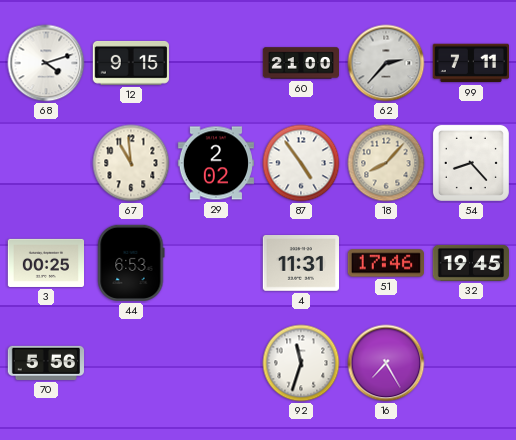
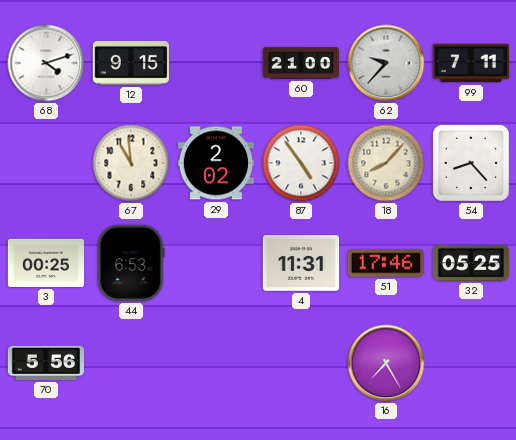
62: 2:37 -> 9:37
32: 19:45 -> 05:25
92: 11:33 -> none
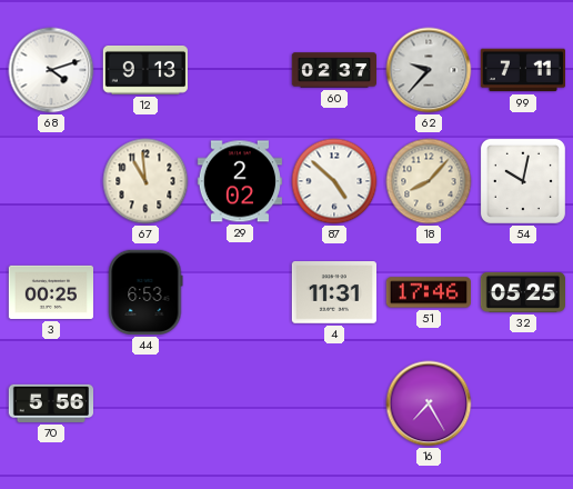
12: 9:15 -> 9:13
60: 21:00 -> 02:37
87: 4:54 -> 4:52
54: 8:23 -> 10:02
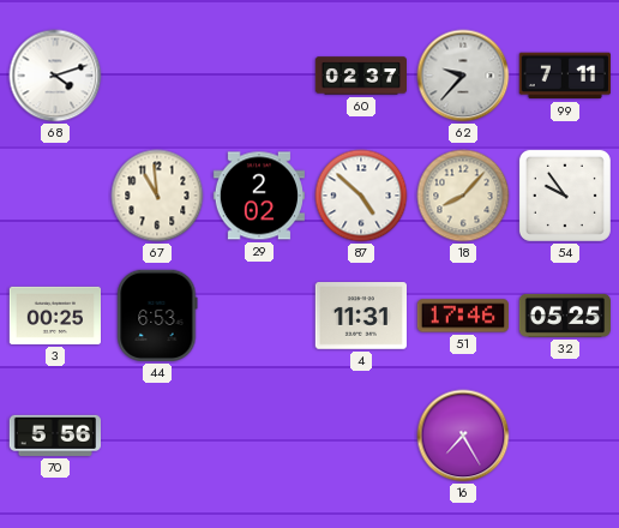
12: 9:13 -> none
54: 10:02 -> 9:54
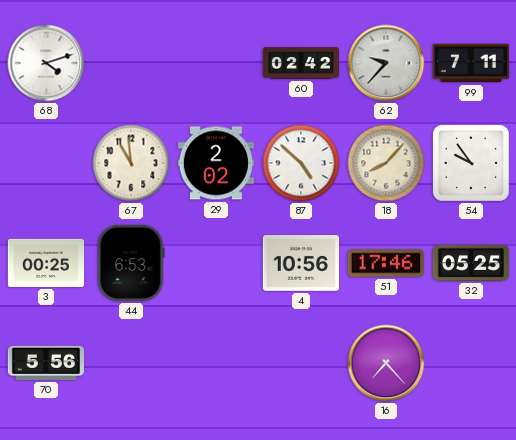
60: 02:37 -> 02:42
4: 11:31 -> 10:56
16: 7:25 -> 7:23
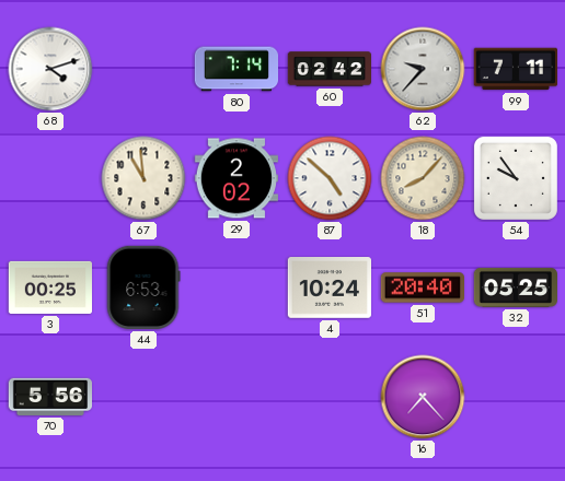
80: none -> 7:14
4: 10:56 -> 10:24
51: 17:46 -> 20:40
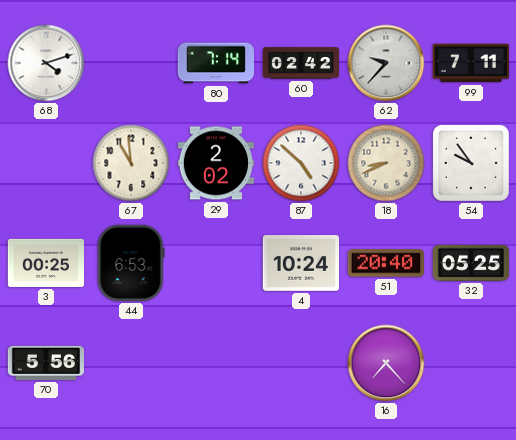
18: 8:07 -> 8:41
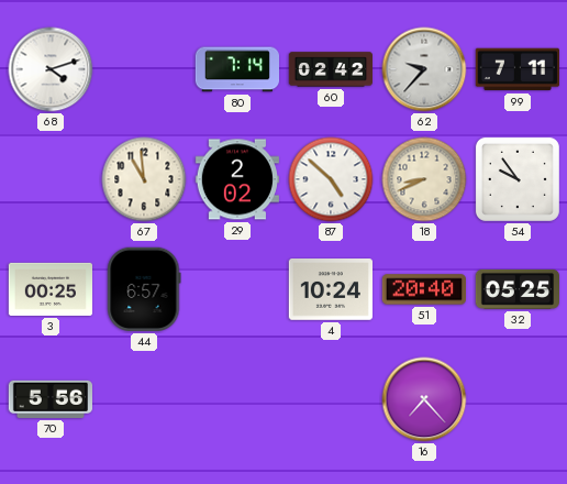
44: 6:53 -> 6:57
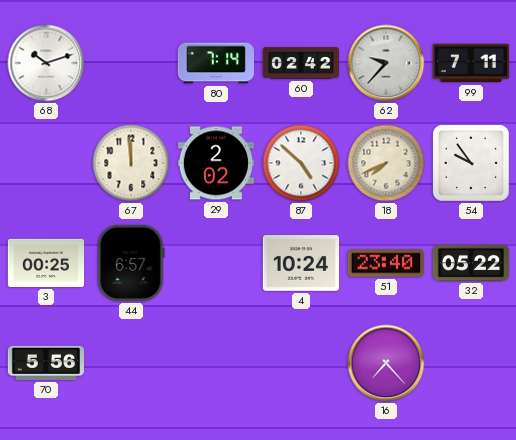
68: 4:12 -> 10:12
67: 10:59 -> 11:59
18: 8:41 -> 7:41
51: 20:40 -> 23:40
32: 05:25 -> 05:22
